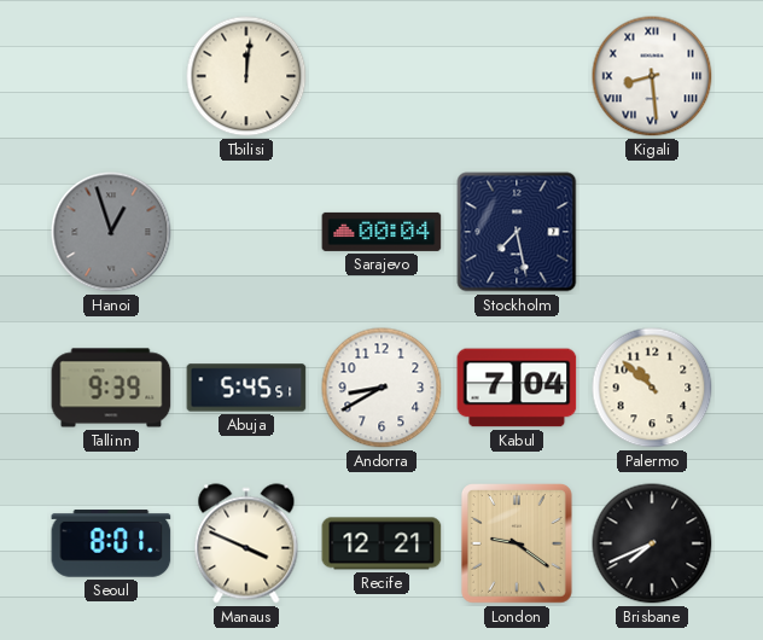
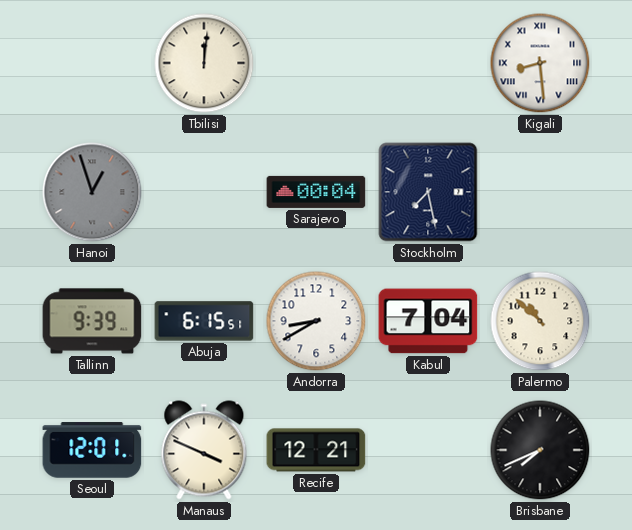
Abuja: 5:45 -> 6:15
Seoul: 8:01 -> 12:01
London: 9:21 -> none
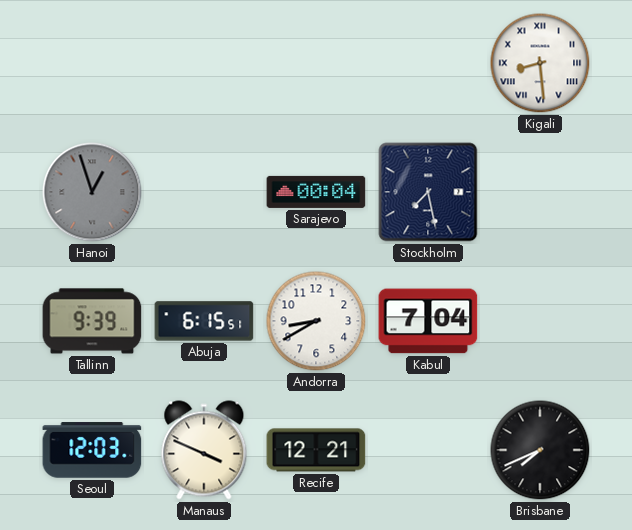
Tbilisi: 12:01 -> none
Palermo: 10:52 -> none
Seoul: 12:01 -> 12:03
